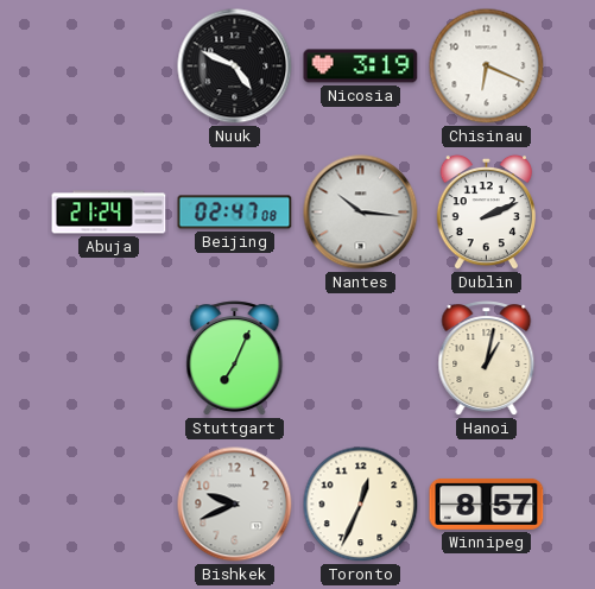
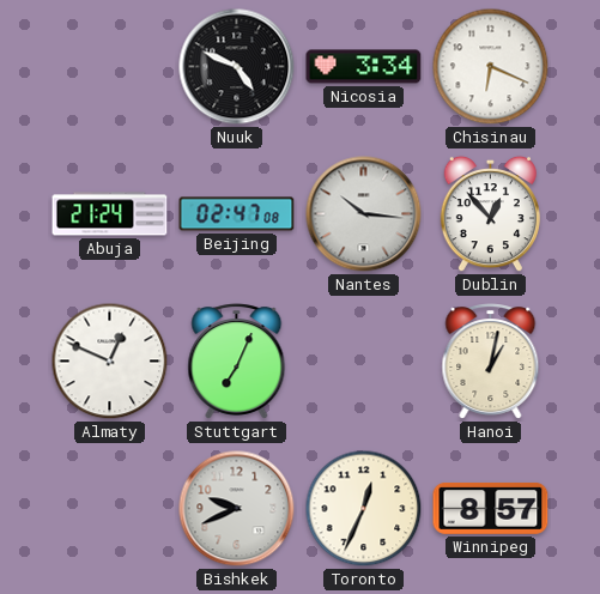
Nicosia: 3:19 -> 3:34
Dublin: 2:11 -> 12:53
Almaty: none -> 12:49
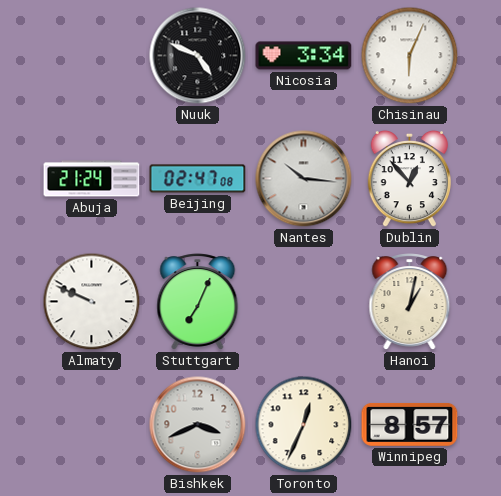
Chisinau: 6:19 -> 6:04
Almaty: 12:49 -> 9:49
Bishkek: 9:41 -> 3:41
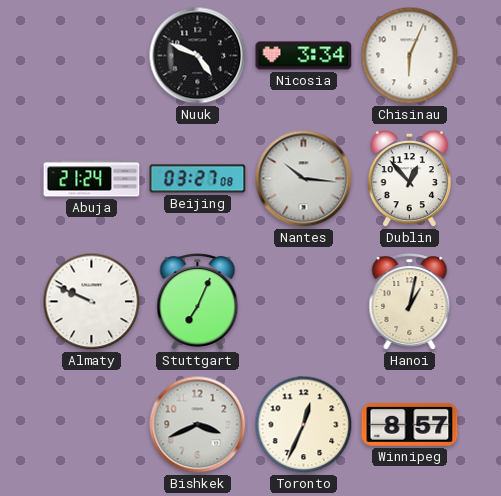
Beijing: 02:47 -> 03:27
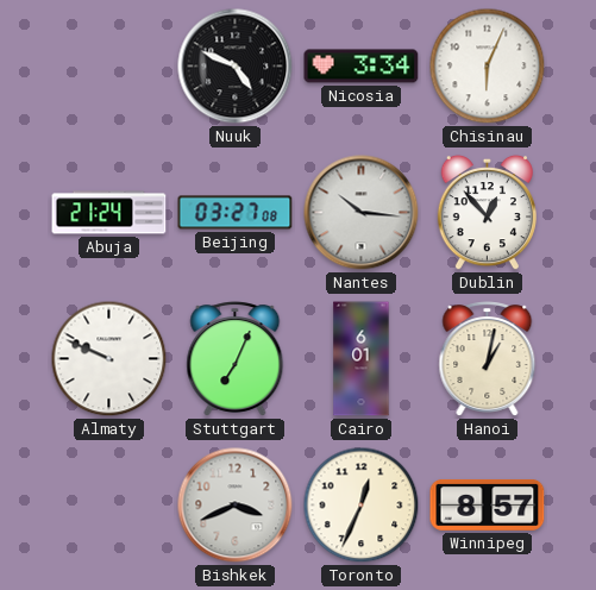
Cairo: none -> 6:01
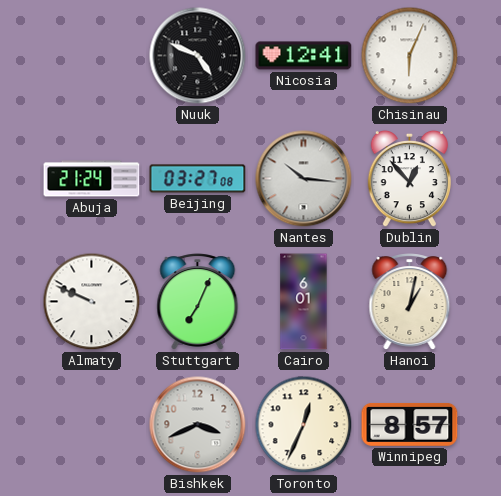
Nicosia: 3:34 -> 12:41
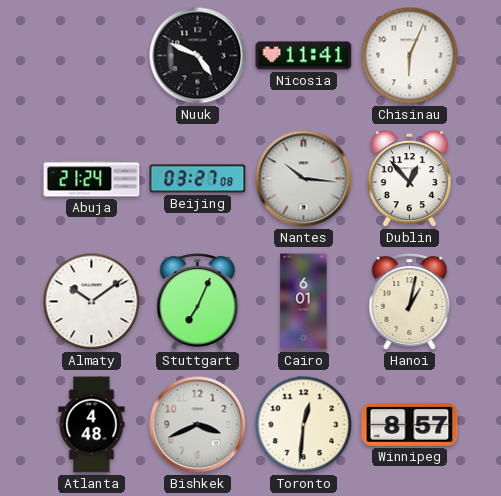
Nicosia: 12:41 -> 11:41
Almaty: 9:49 -> 10:09
Atlanta: none -> 4:48
Toronto: 12:34 -> 12:31
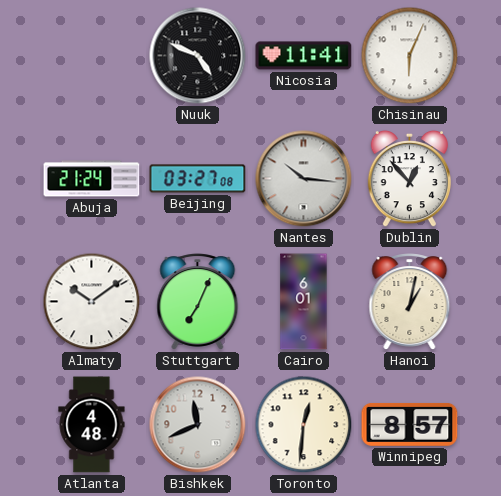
Bishkek: 3:41 -> 11:41
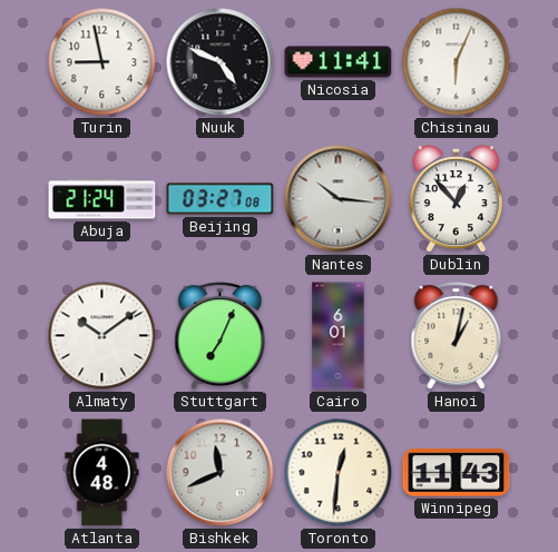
Turin: none -> 8:58
Winnipeg: 8:57 -> 11:43
